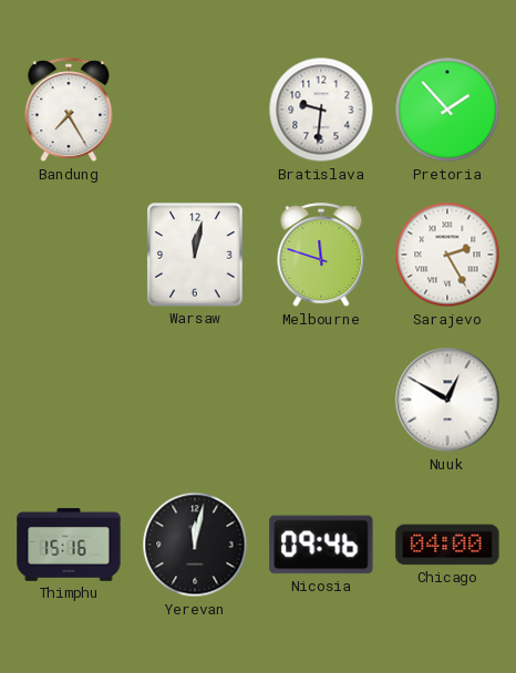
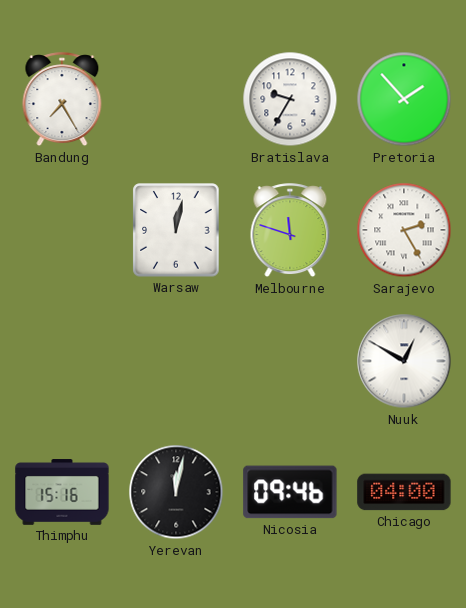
Bratislava: 9:31 -> 9:35
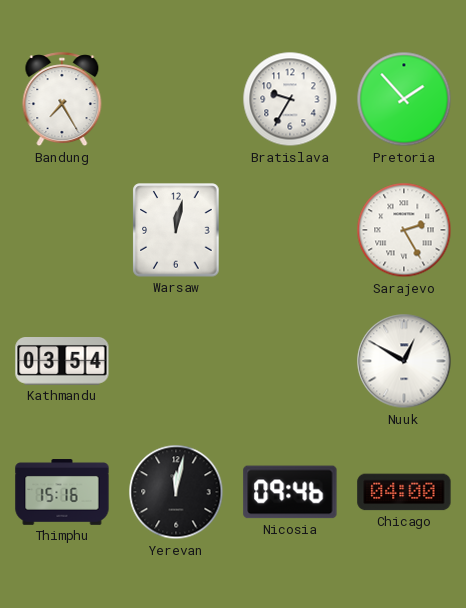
Melbourne: 11:48 -> none
Kathmandu: none -> 03:54
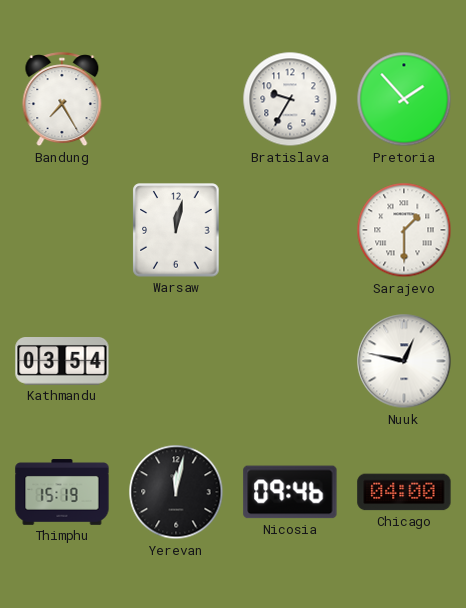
Sarajevo: 2:25 -> 1:30
Nuuk: 12:50 -> 12:47
Thimphu: 15:16 -> 15:19
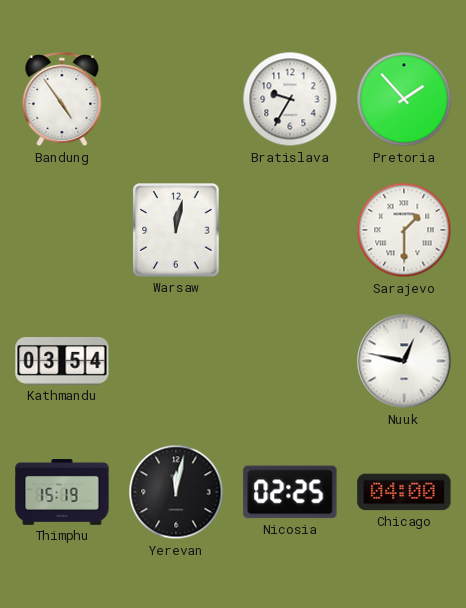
Bandung: 7:25 -> 4:54
Nicosia: 09:46 -> 02:25
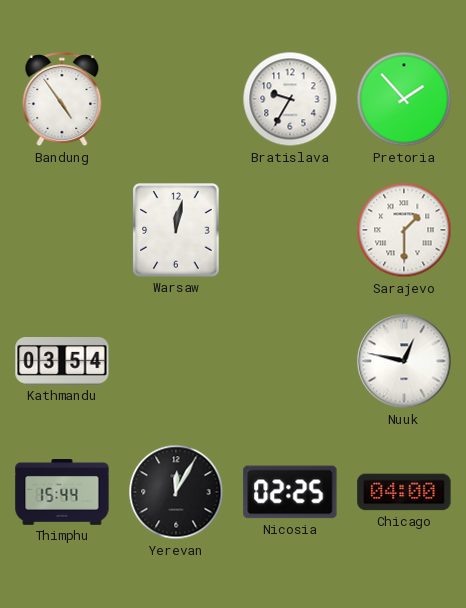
Thimphu: 15:19 -> 15:44
Yerevan: 12:02 -> 12:05
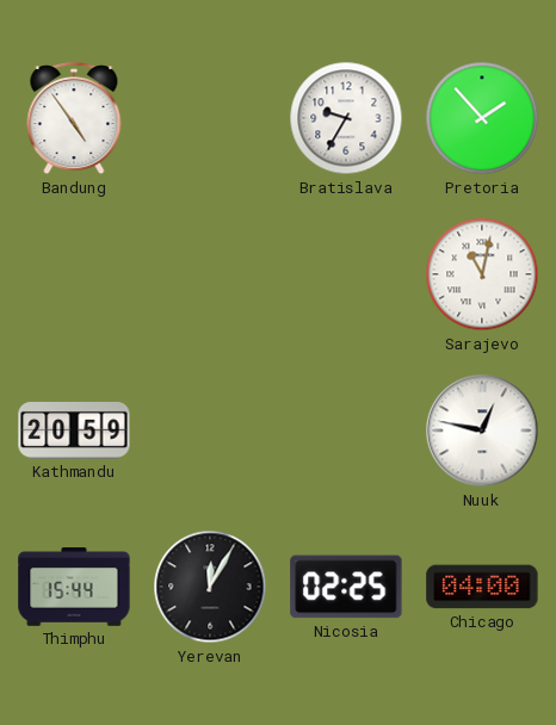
Warsaw: 12:02 -> none
Sarajevo: 1:30 -> 11:02
Kathmandu: 03:54 -> 20:59
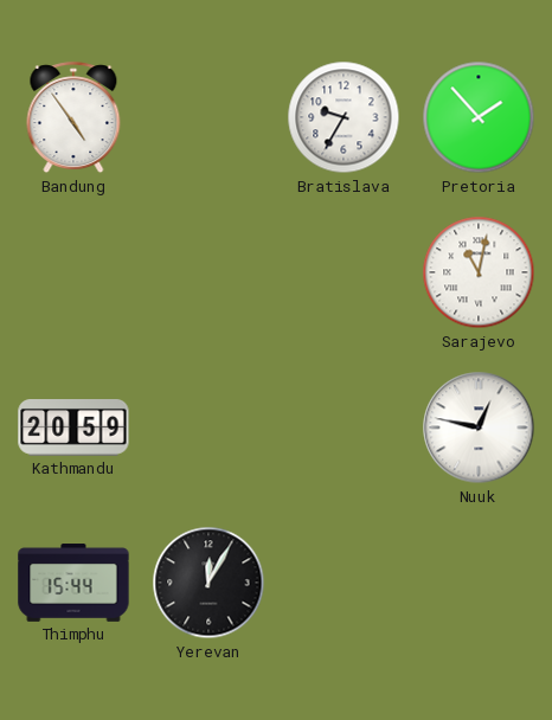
Nicosia: 02:25 -> none
Chicago: 04:00 -> none
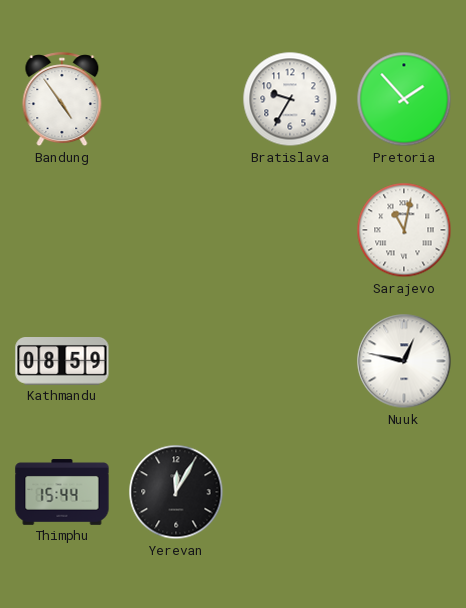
Kathmandu: 20:59 -> 08:59
